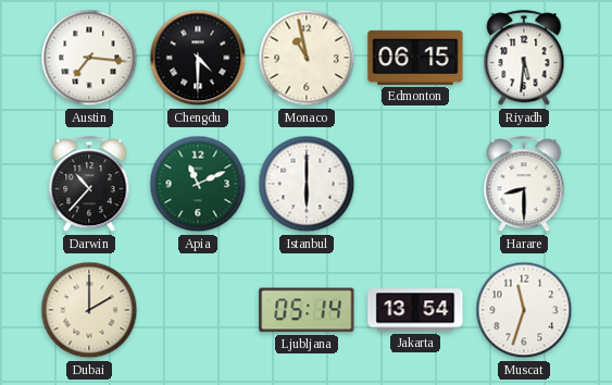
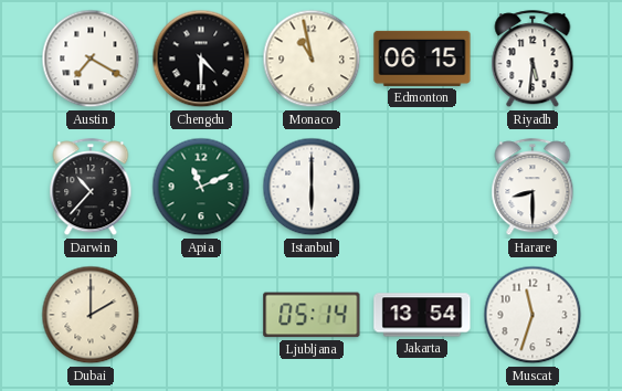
Austin: 7:16 -> 7:20
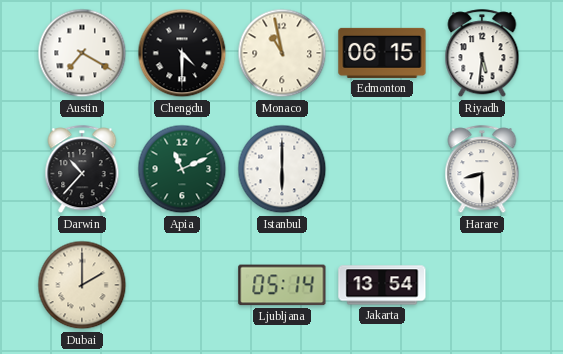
Muscat: 11:33 -> none
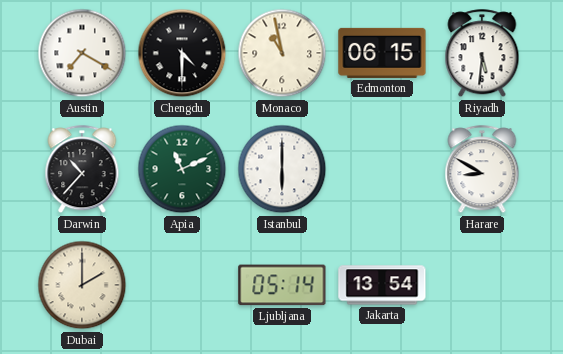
Harare: 8:30 -> 8:50
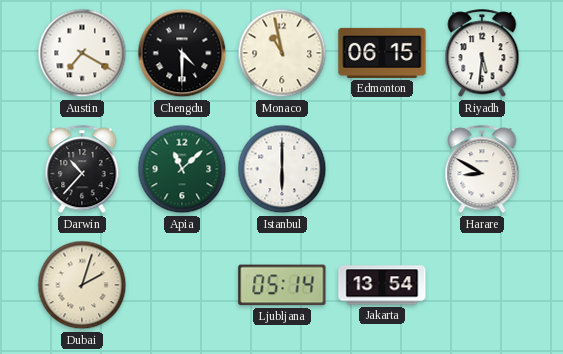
Apia: 11:11 -> 11:08
Dubai: 2:00 -> 2:03
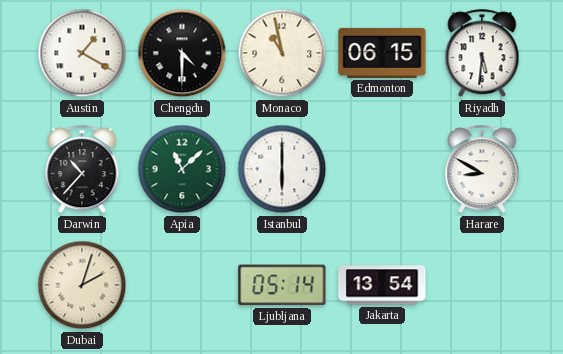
Austin: 7:20 -> 1:20
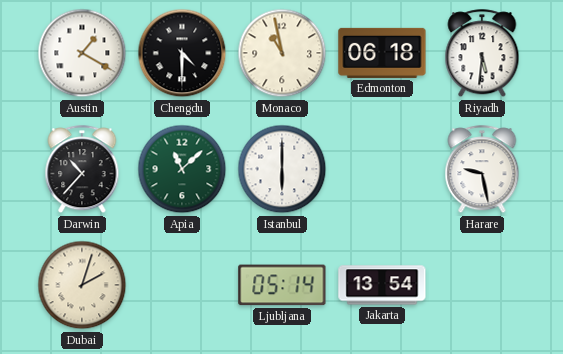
Edmonton: 06:15 -> 06:18
Harare: 8:50 -> 9:28
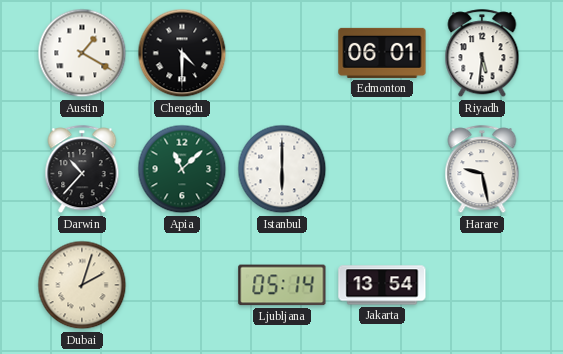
Monaco: 10:58 -> none
Edmonton: 06:18 -> 06:01
